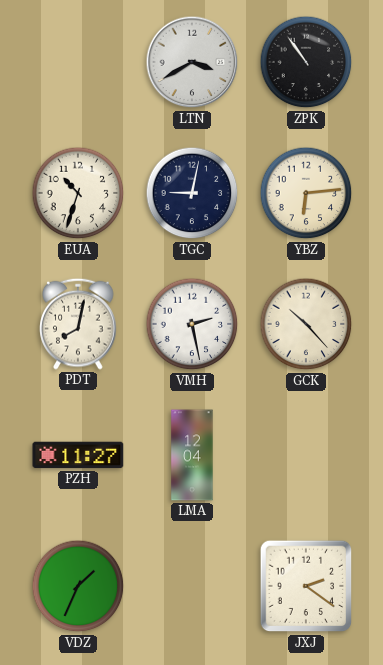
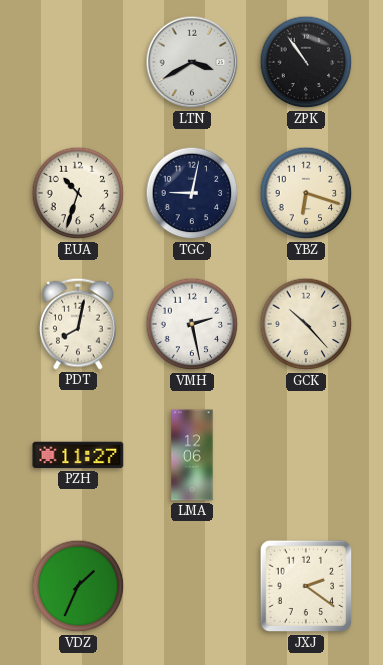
YBZ: 6:14 -> 6:18
LMA: 12:04 -> 12:06
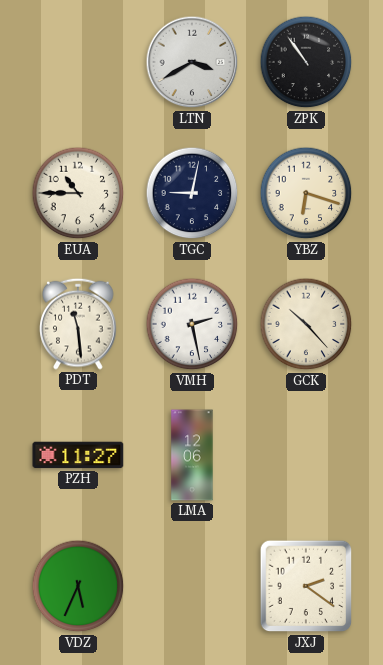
EUA: 10:33 -> 10:45
PDT: 8:02 -> 11:29
VDZ: 1:34 -> 5:34
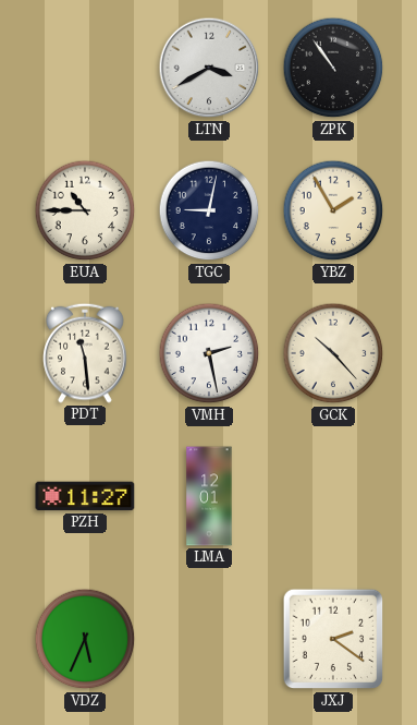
YBZ: 6:18 -> 1:55
LMA: 12:06 -> 12:01
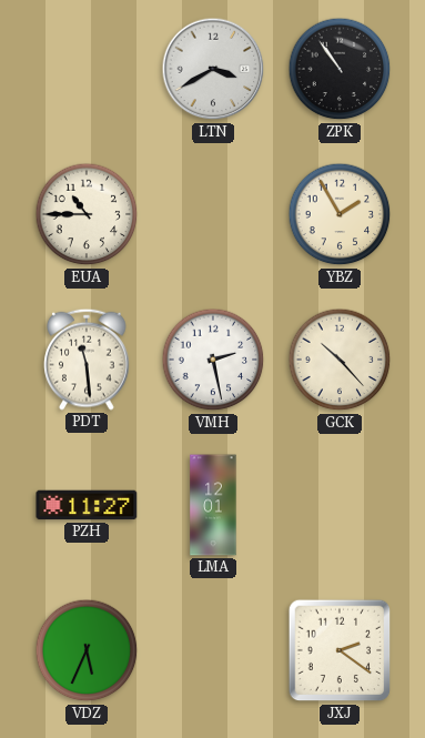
TGC: 9:02 -> none
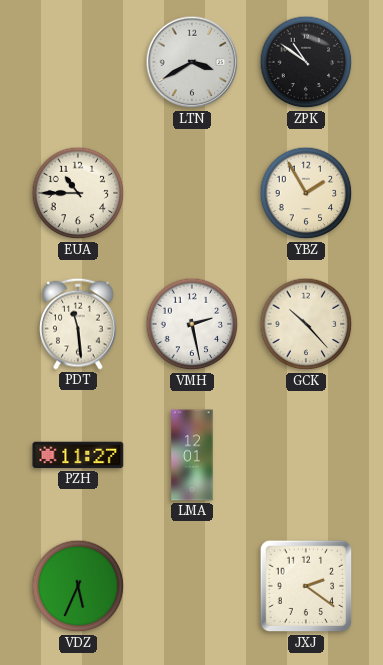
ZPK: 10:54 -> 10:51
